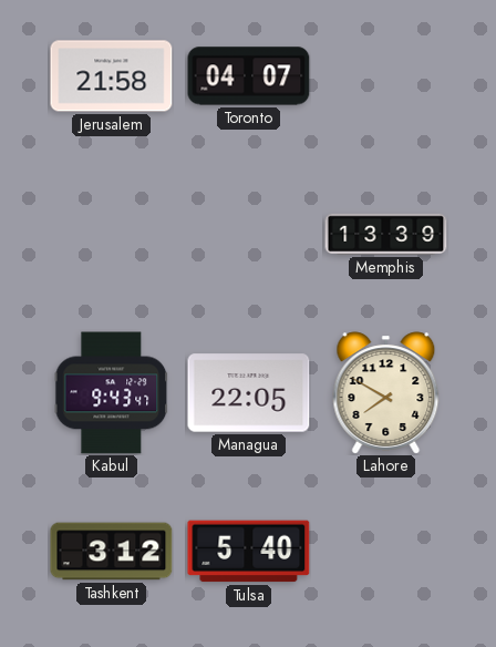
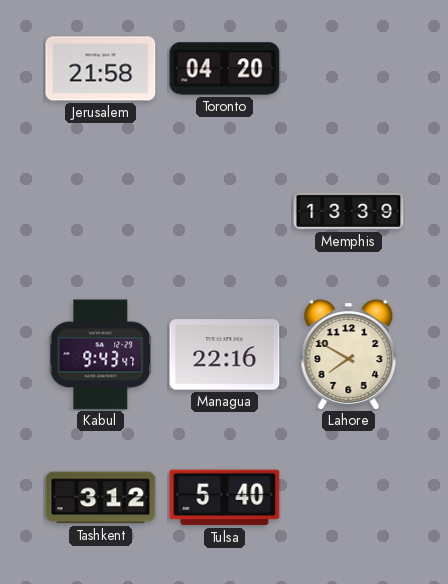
Toronto: 04:07 -> 04:20
Managua: 22:05 -> 22:16
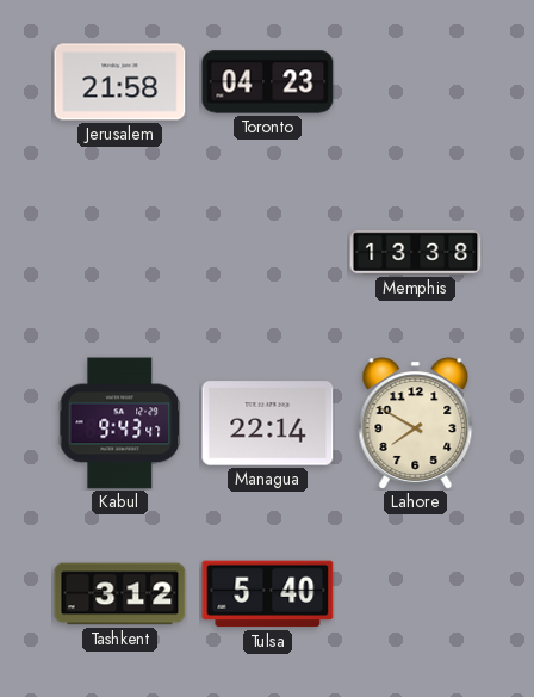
Toronto: 04:20 -> 04:23
Memphis: 13:39 -> 13:38
Managua: 22:16 -> 22:14
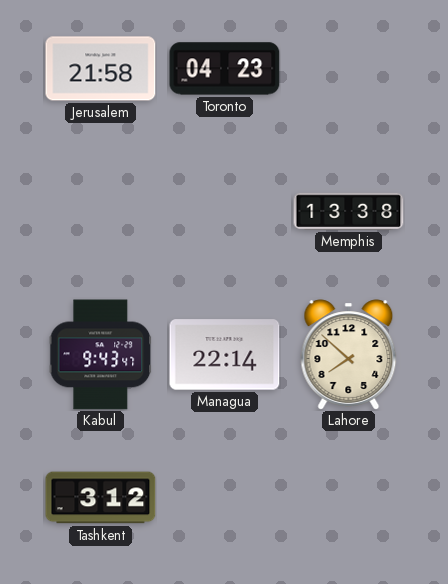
Lahore: 7:50 -> 7:52
Tulsa: 5:40 -> none
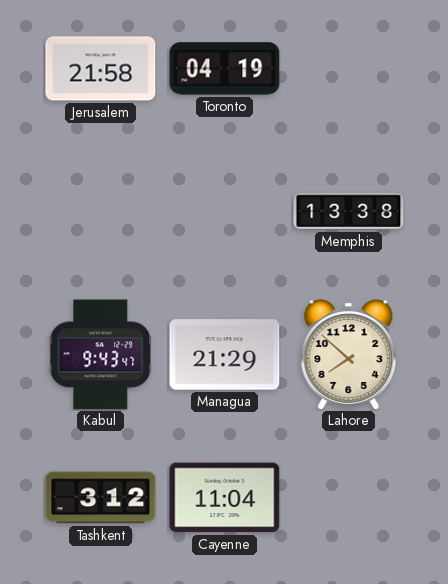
Toronto: 04:23 -> 04:19
Managua: 22:14 -> 21:29
Cayenne: none -> 11:04
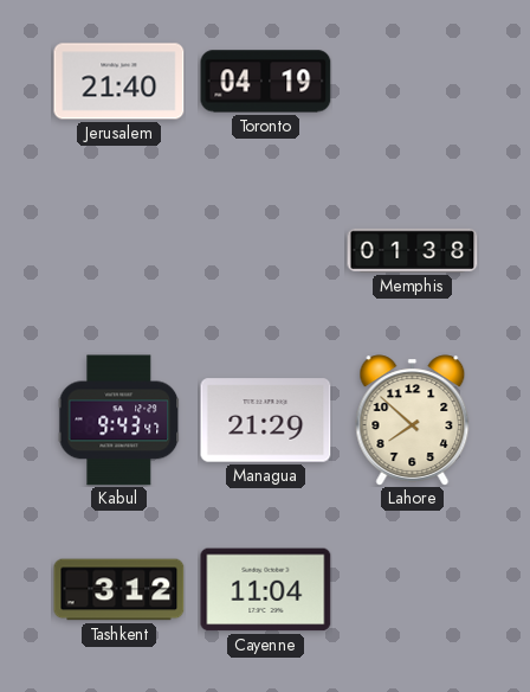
Jerusalem: 21:58 -> 21:40
Memphis: 13:38 -> 01:38
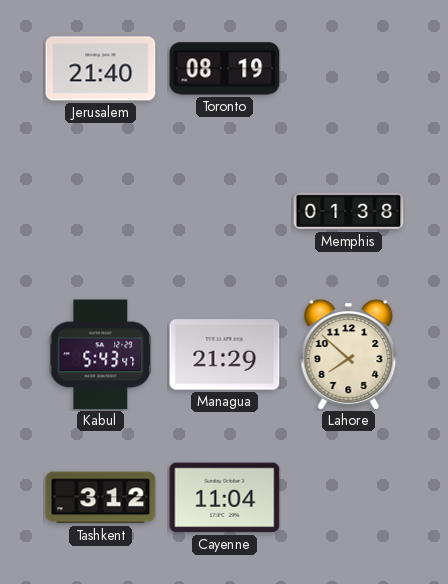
Toronto: 04:19 -> 08:19
Kabul: 9:43 -> 5:43
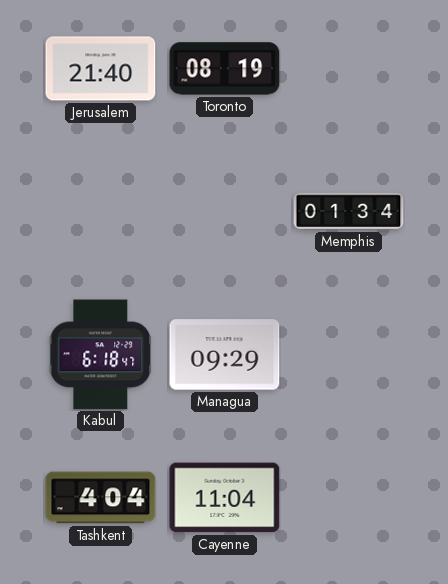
Memphis: 01:38 -> 01:34
Kabul: 5:43 -> 6:18
Managua: 21:29 -> 09:29
Lahore: 7:52 -> none
Tashkent: 3:12 -> 4:04
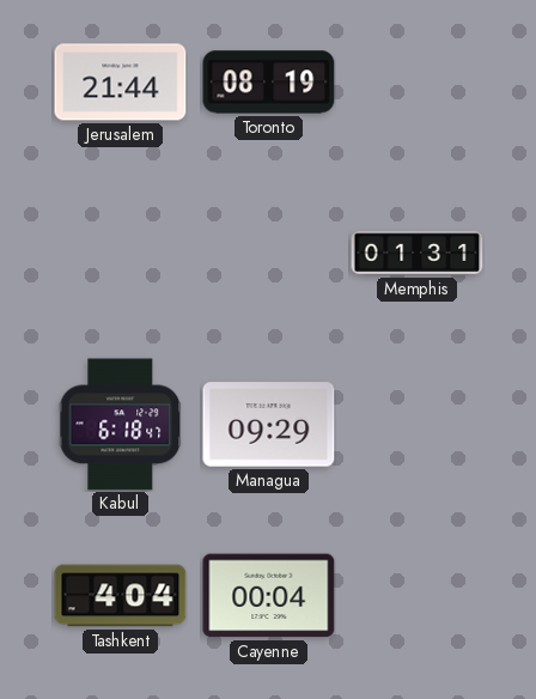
Jerusalem: 21:40 -> 21:44
Memphis: 01:34 -> 01:31
Cayenne: 11:04 -> 00:04
